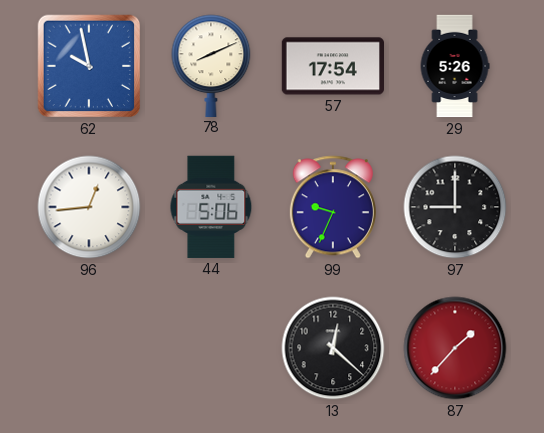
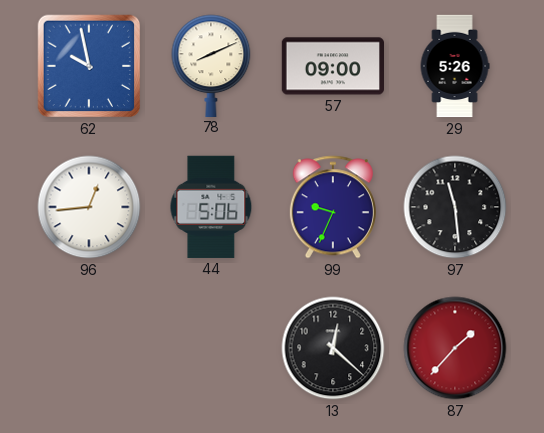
57: 17:54 -> 09:00
97: 9:00 -> 11:29
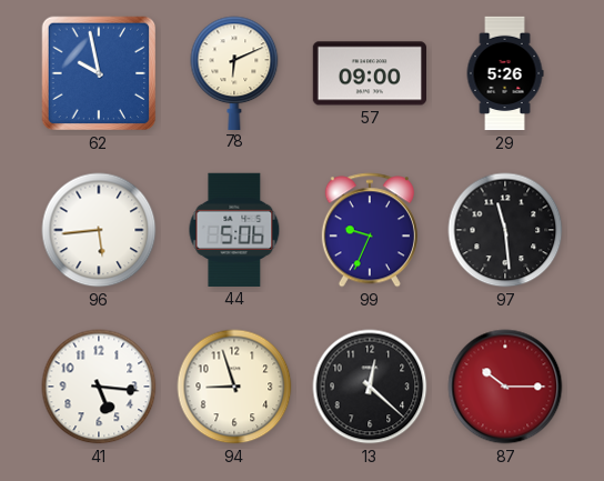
78: 8:11 -> 6:11
96: 12:44 -> 5:44
41: none -> 5:16
94: none -> 8:57
87: 1:37 -> 10:15
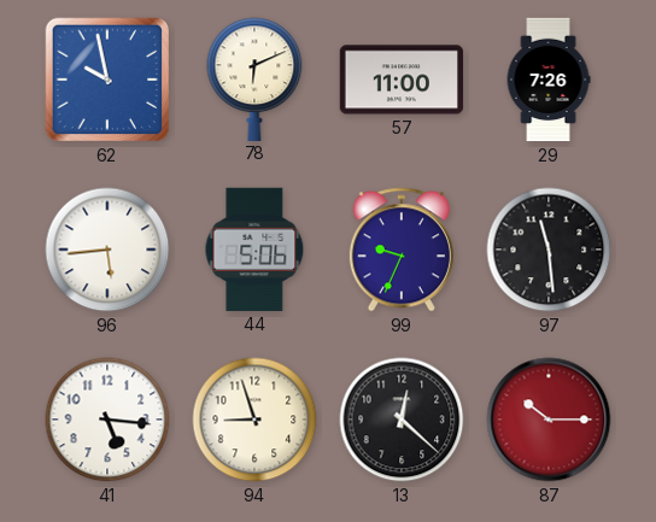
57: 09:00 -> 11:00
29: 5:26 -> 7:26
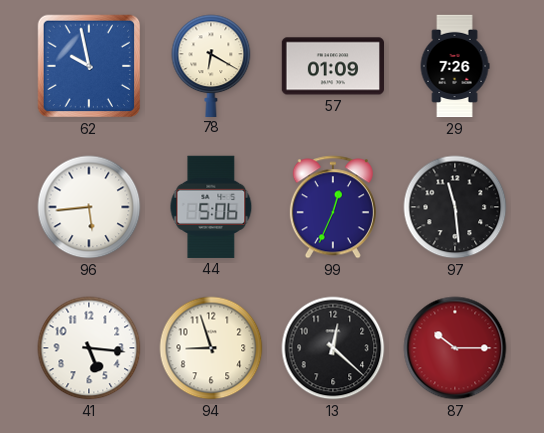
78: 6:11 -> 6:20
57: 11:00 -> 01:09
99: 9:34 -> 12:34
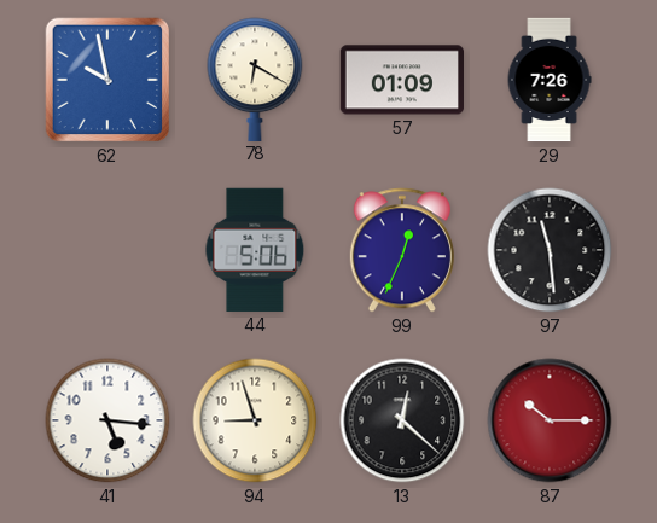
96: 5:44 -> none
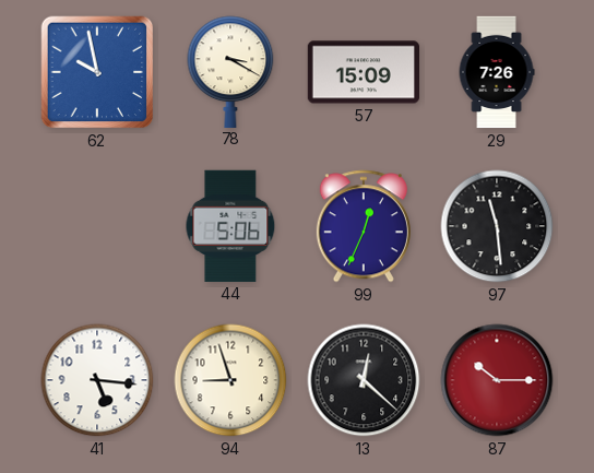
78: 6:20 -> 3:20
57: 01:09 -> 15:09
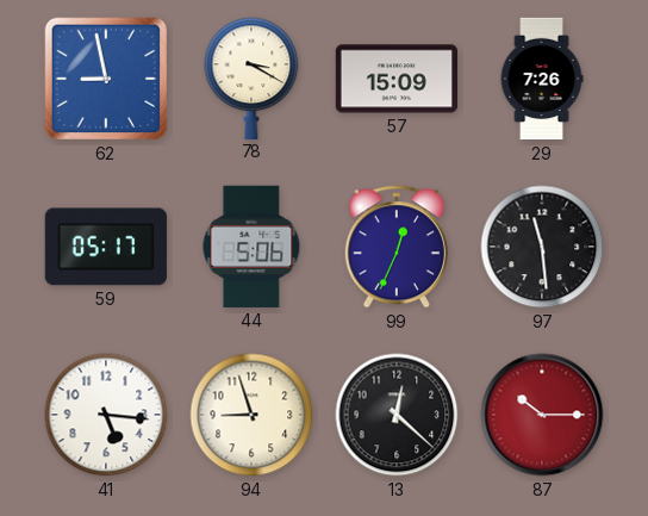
62: 9:58 -> 8:58
59: none -> 05:17
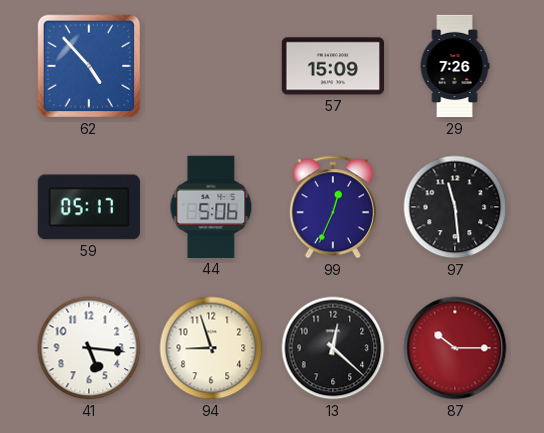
62: 8:58 -> 4:53
78: 3:20 -> none
